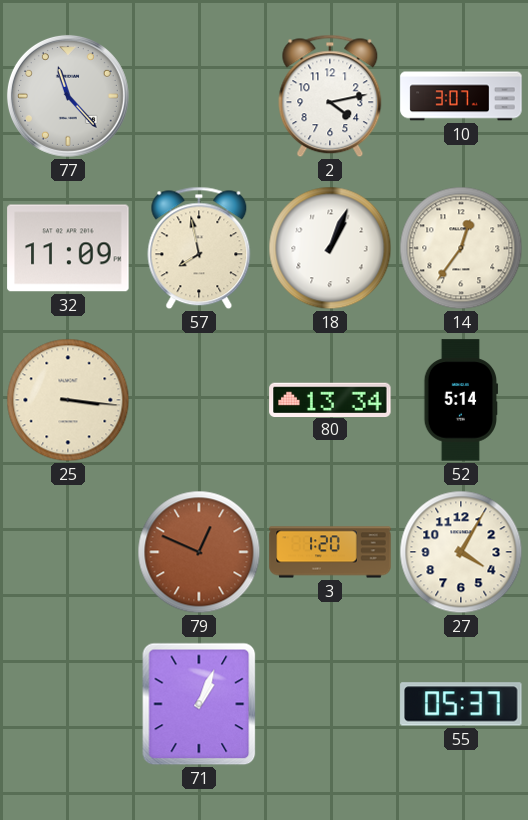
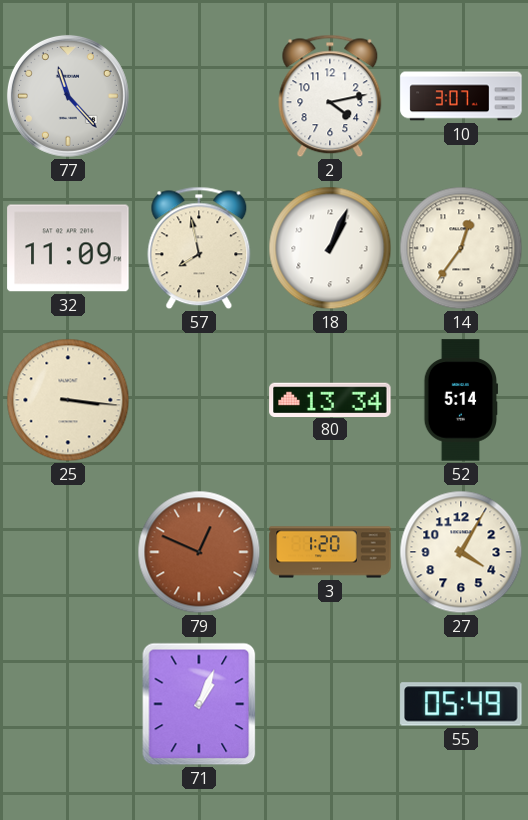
55: 05:37 -> 05:49
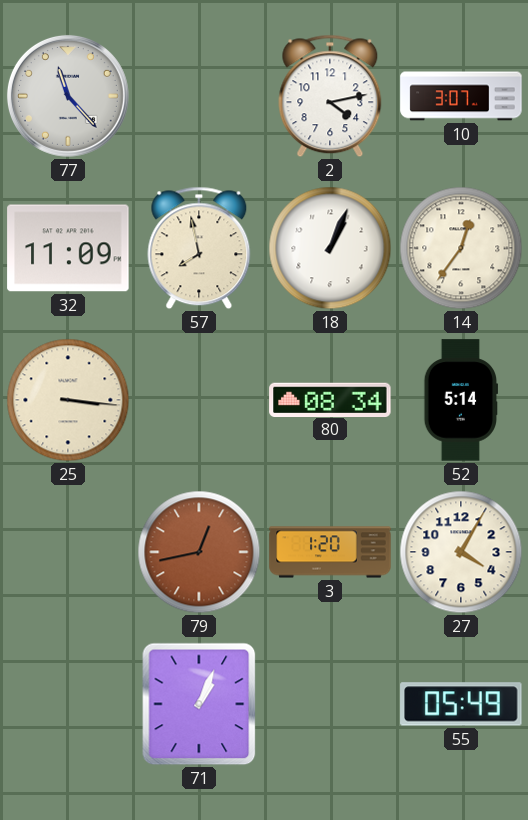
80: 13:34 -> 08:34
79: 12:49 -> 12:43
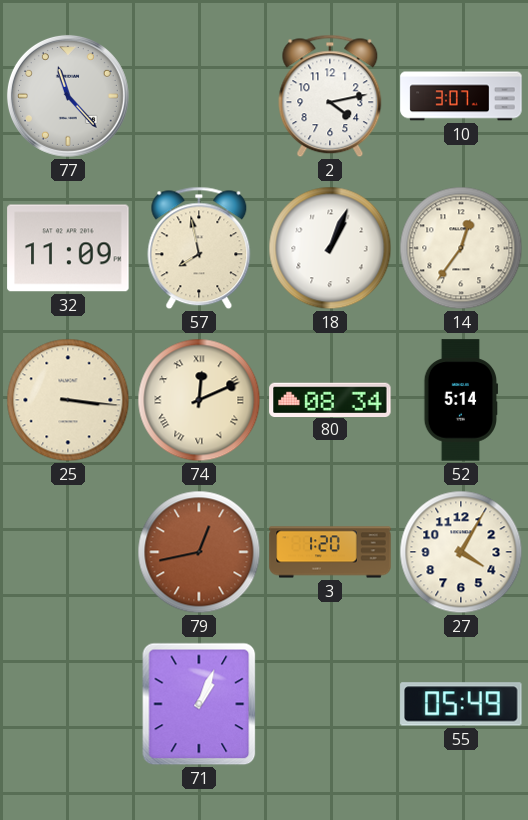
74: none -> 12:11
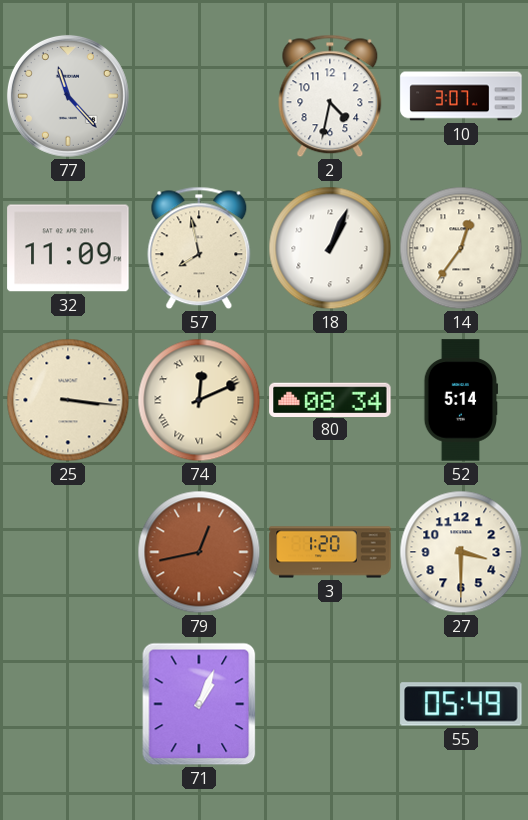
2: 4:13 -> 4:32
27: 4:05 -> 3:30
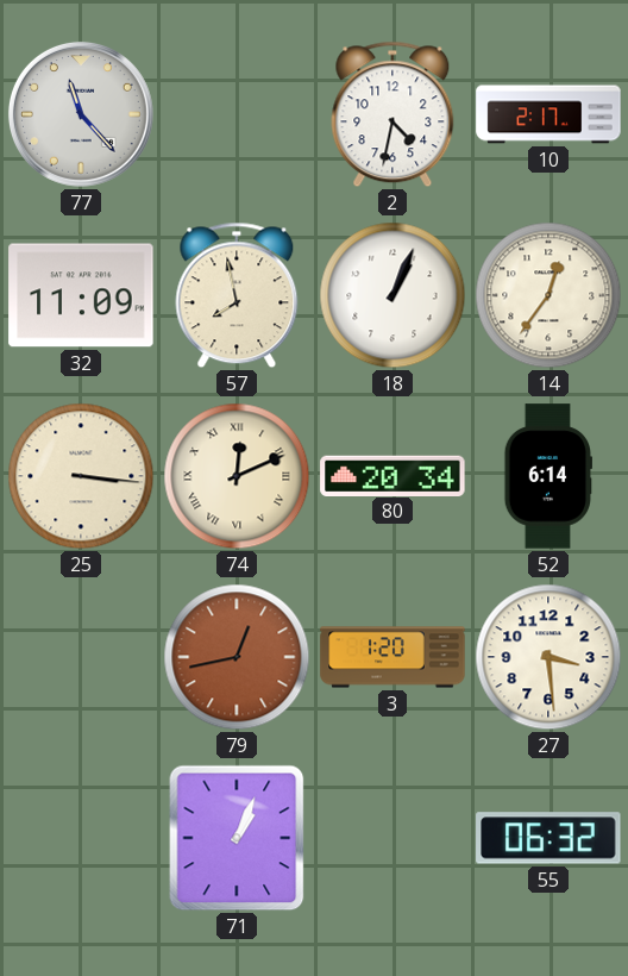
10: 3:07 -> 2:17
80: 08:34 -> 20:34
52: 5:14 -> 6:14
27: 3:30 -> 3:29
55: 05:49 -> 06:32
